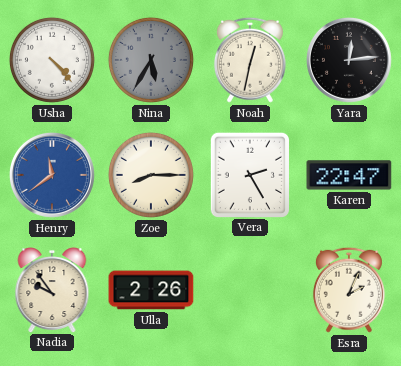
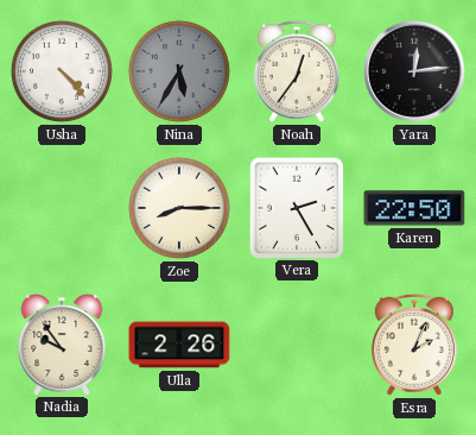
Noah: 12:32 -> 12:36
Henry: 11:39 -> none
Karen: 22:47 -> 22:50
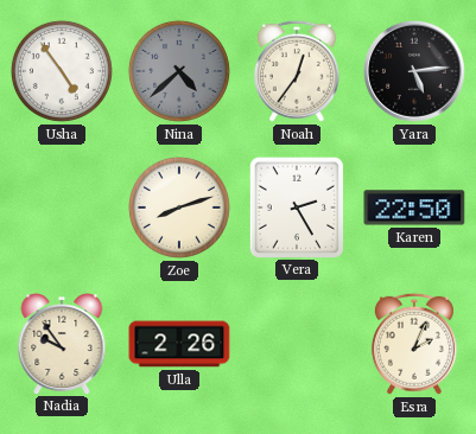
Usha: 4:23 -> 4:54
Nina: 5:35 -> 4:38
Yara: 12:14 -> 5:14
Zoe: 8:15 -> 8:12
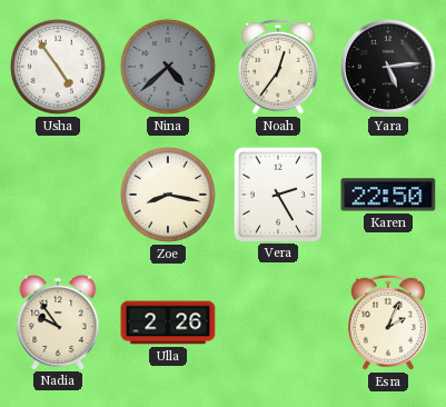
Zoe: 8:12 -> 8:17
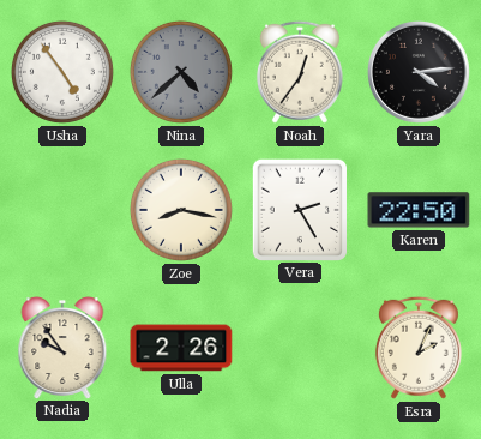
Yara: 5:14 -> 4:14
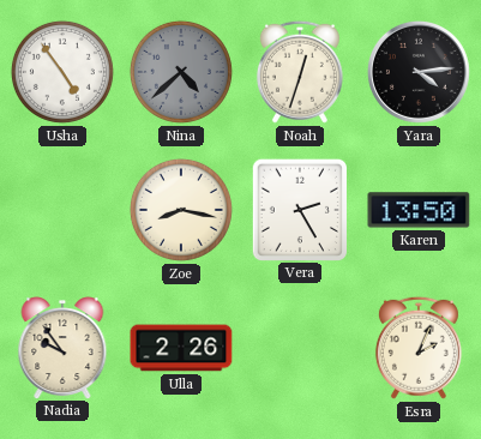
Noah: 12:36 -> 12:33
Karen: 22:50 -> 13:50
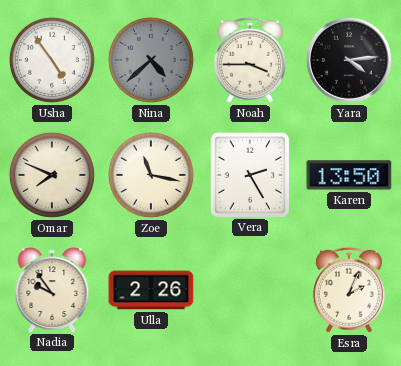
Noah: 12:33 -> 3:45
Omar: none -> 7:49
Zoe: 8:17 -> 11:17
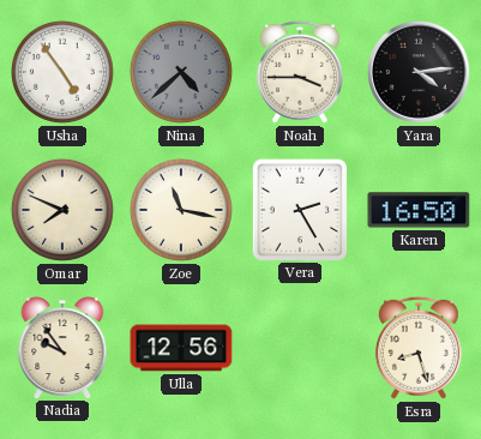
Karen: 13:50 -> 16:50
Ulla: 2:26 -> 12:56
Esra: 2:04 -> 8:27
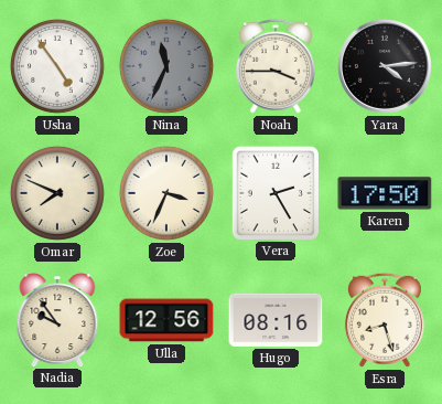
Nina: 4:38 -> 11:34
Zoe: 11:17 -> 3:34
Karen: 16:50 -> 17:50
Hugo: none -> 08:16
